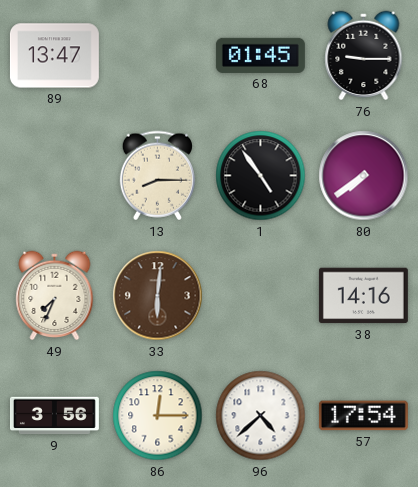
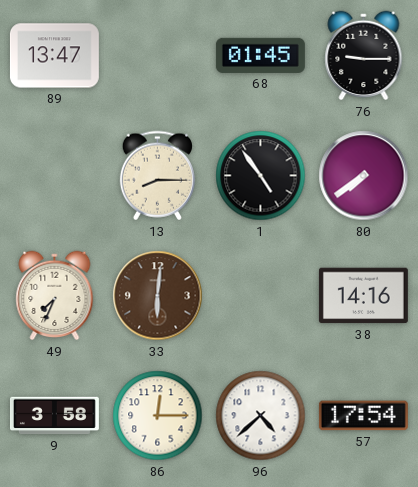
9: 3:56 -> 3:58
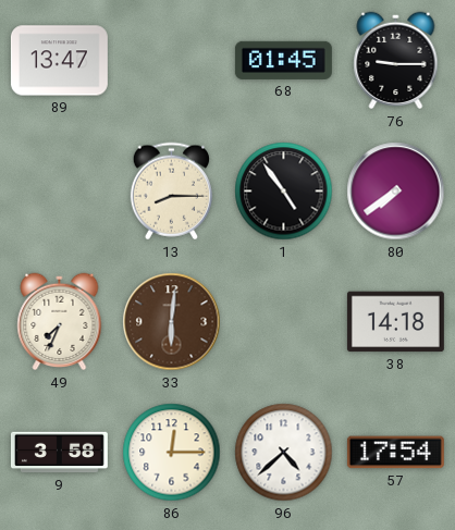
38: 14:16 -> 14:18
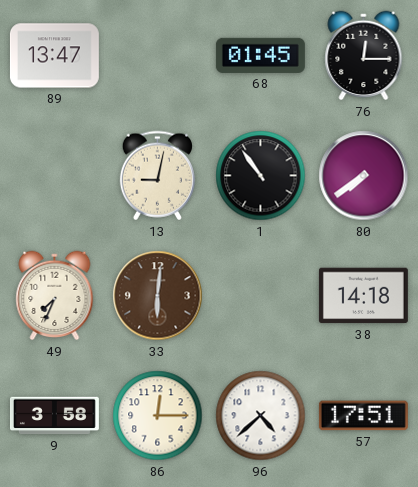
76: 9:15 -> 12:15
13: 8:15 -> 9:02
1: 4:54 -> 10:54
57: 17:54 -> 17:51
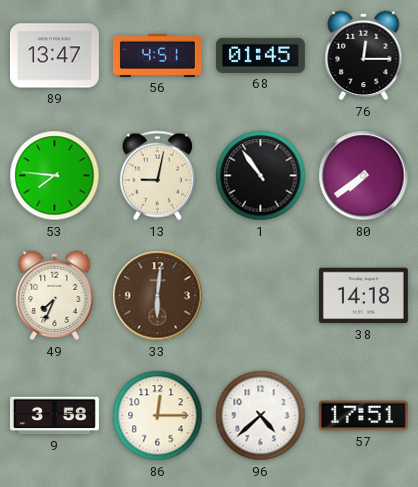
56: none -> 4:51
53: none -> 7:46
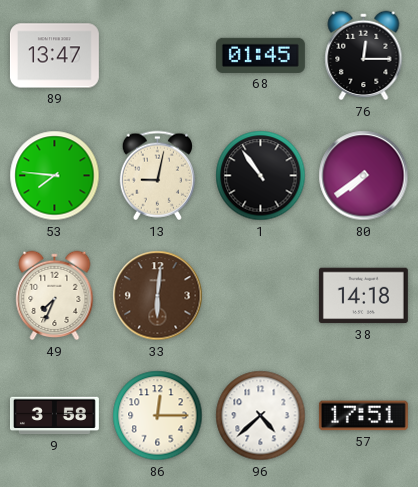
56: 4:51 -> none
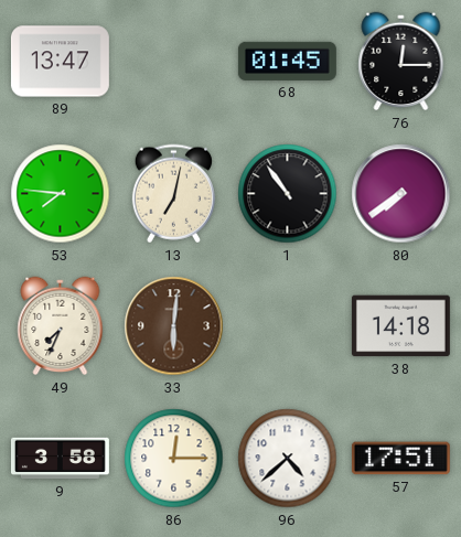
13: 9:02 -> 7:02
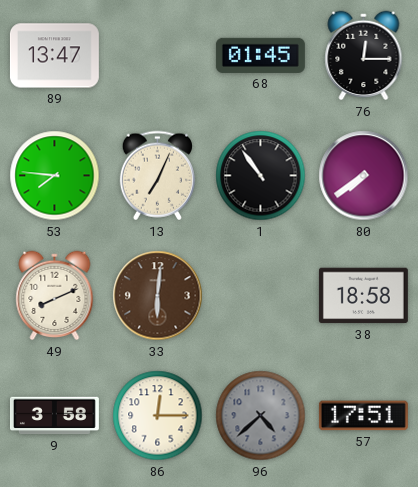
13: 7:02 -> 7:04
49: 7:34 -> 8:11
38: 14:18 -> 18:58
96 dial: white -> grey
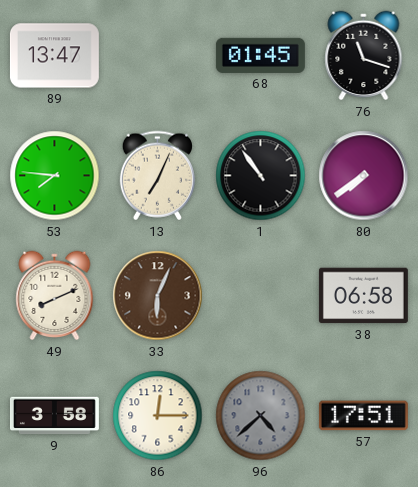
76: 12:15 -> 11:18
33: 6:01 -> 6:04
38: 18:58 -> 06:58
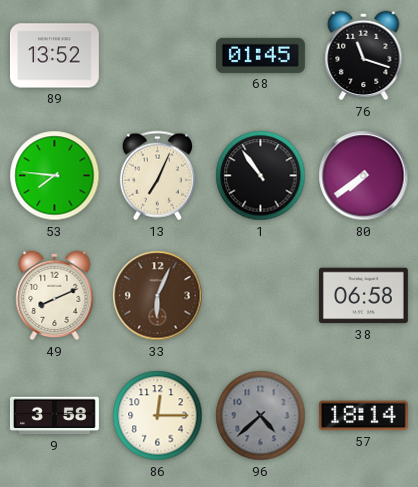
89: 13:47 -> 13:52
57: 17:51 -> 18:14
